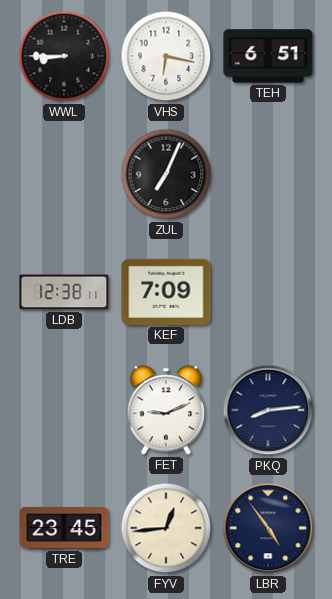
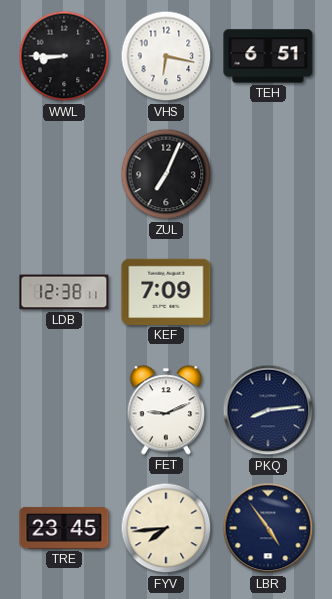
FYV: 12:44 -> 7:44
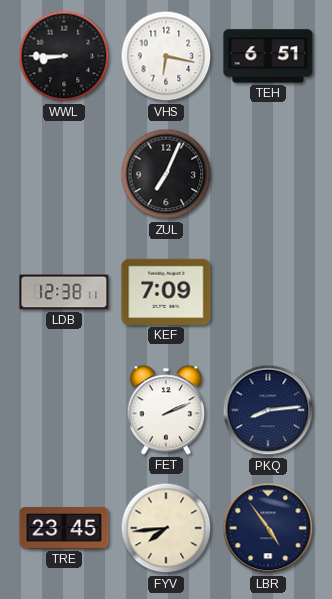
FET: 9:11 -> 2:11
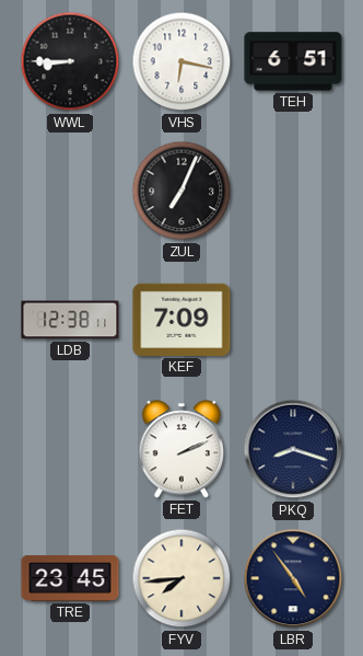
PKQ: 8:14 -> 8:18
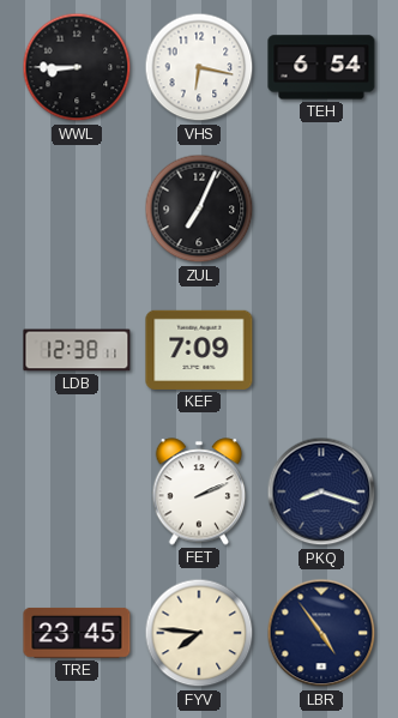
TEH: 6:51 -> 6:54
FYV: 7:44 -> 7:46
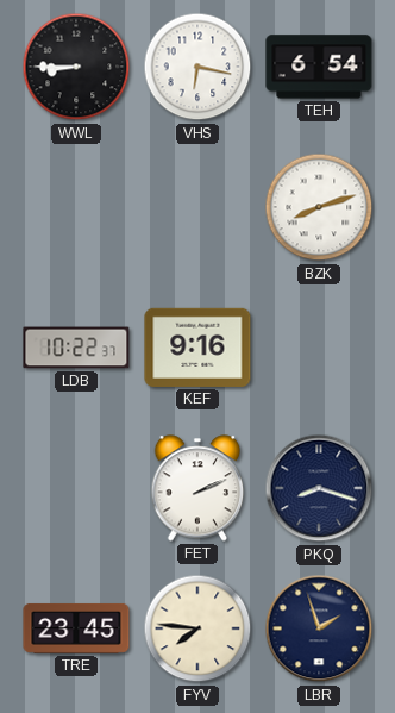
ZUL: 7:04 -> none
BZK: none -> 8:12
LDB: 12:38 -> 10:22
KEF: 7:09 -> 9:16
LBR: 4:54 -> 1:57
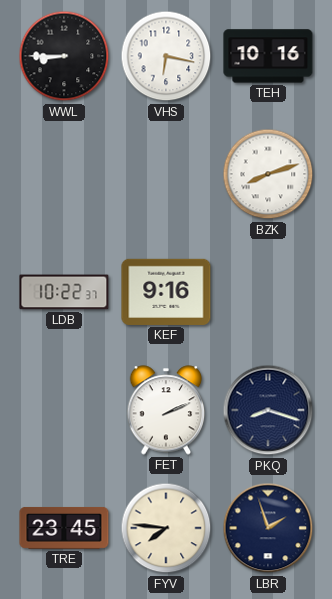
TEH: 6:54 -> 10:16
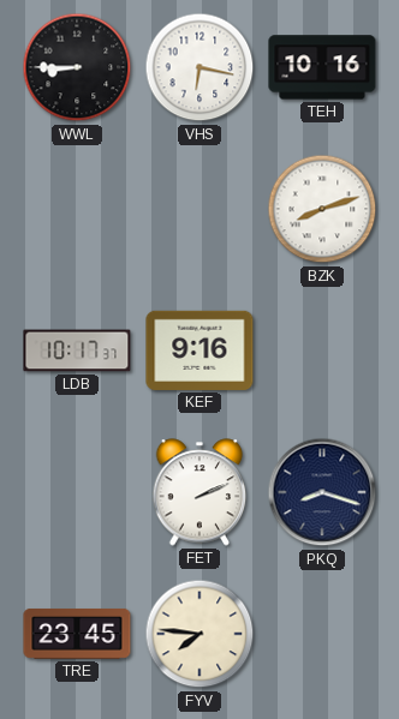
LDB: 10:22 -> 10:17
LBR: 1:57 -> none
